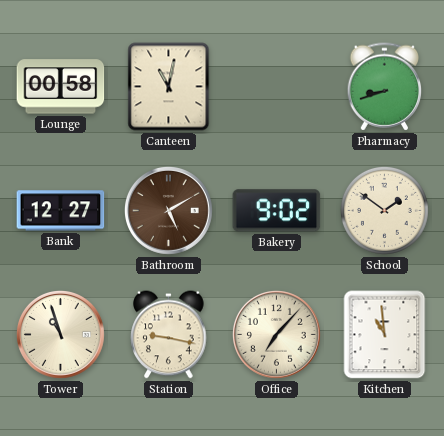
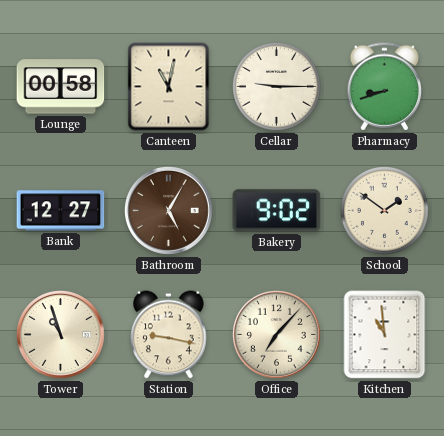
Cellar: none -> 9:15
Bathroom: 5:10 -> 5:05
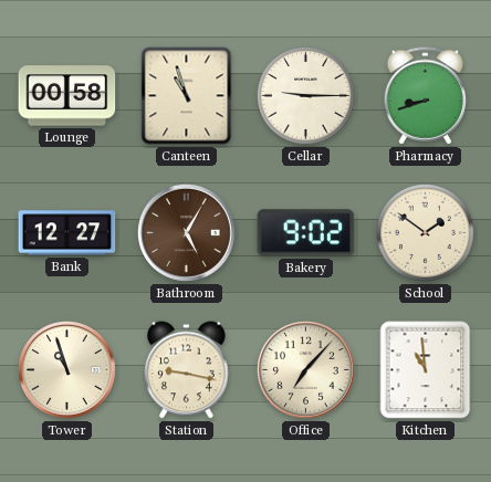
Canteen: 11:02 -> 10:57
